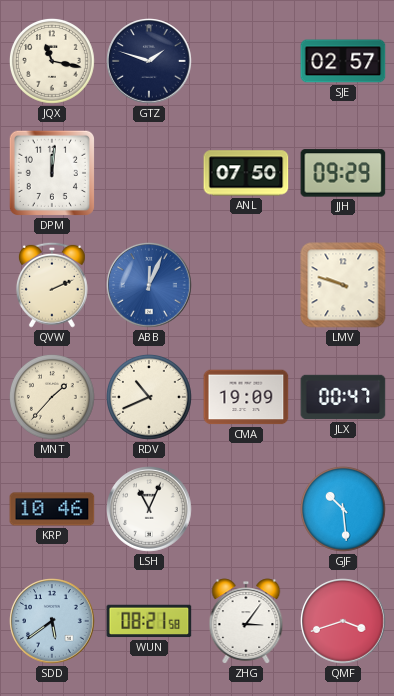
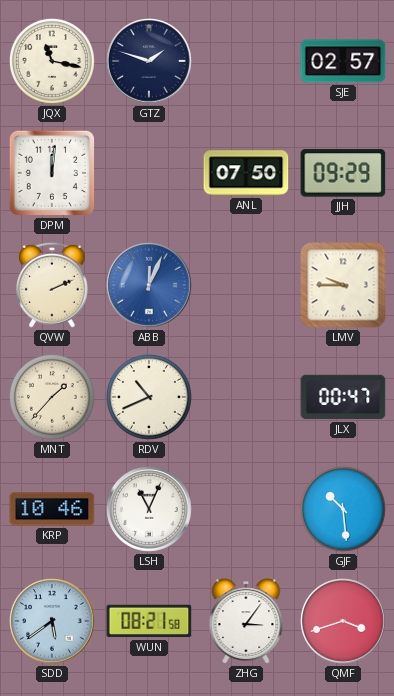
LMV: 9:48 -> 9:45
CMA: 19:09 -> none
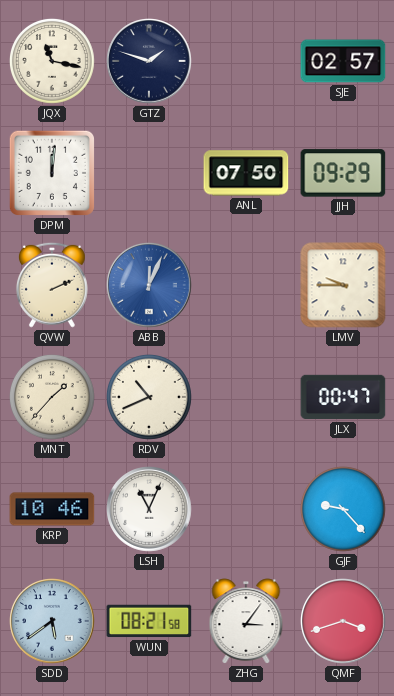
GJF: 10:29 -> 9:23
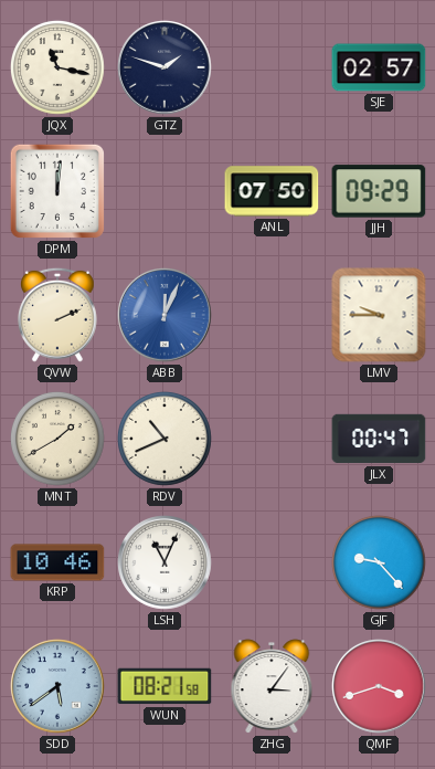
MNT: 1:37 -> 1:40
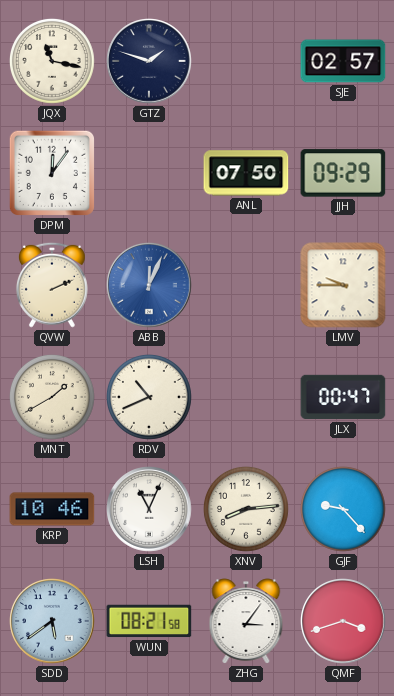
DPM: 12:01 -> 12:06
XNV: none -> 8:14
